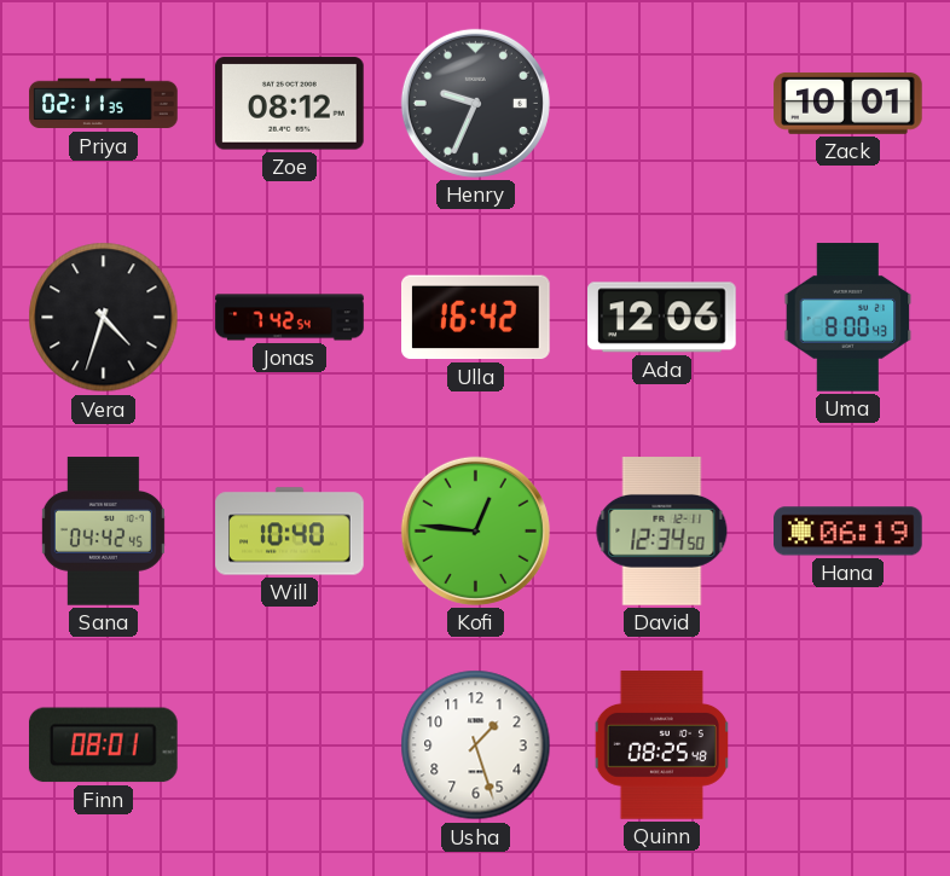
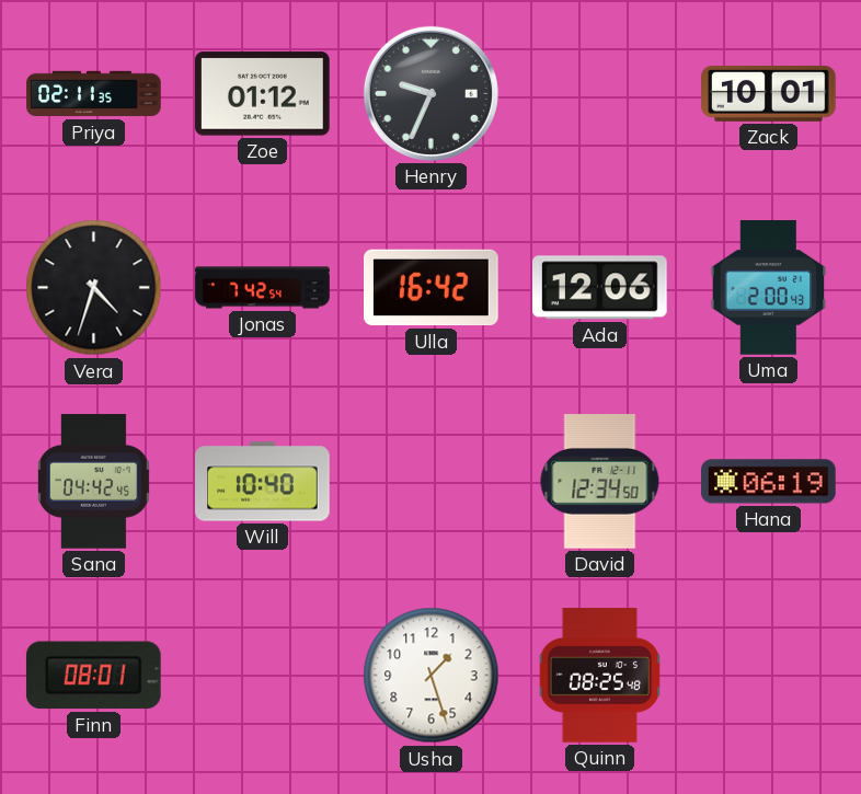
Zoe: 08:12 -> 01:12
Uma: 8:00 -> 2:00
Kofi: 12:46 -> none
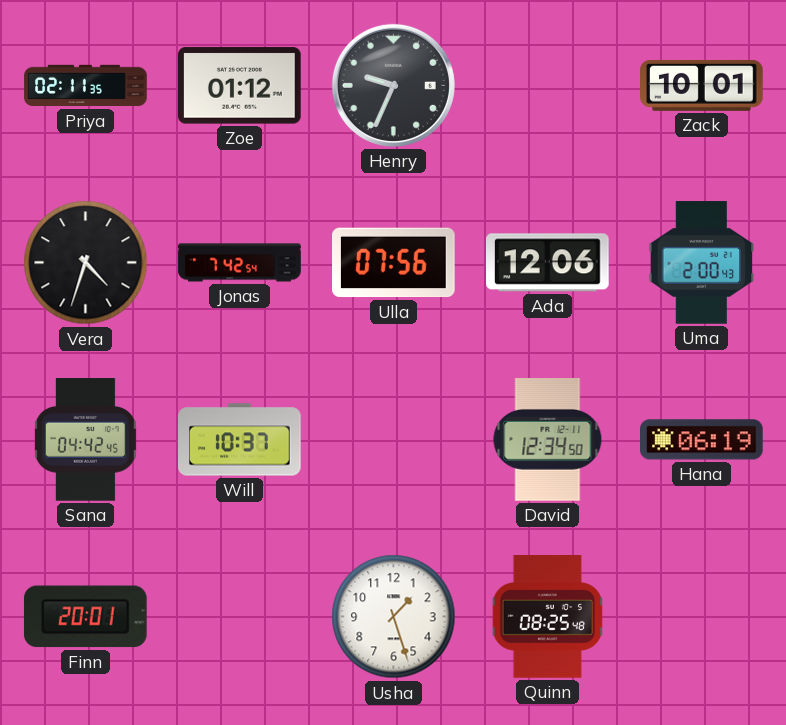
Ulla: 16:42 -> 07:56
Will: 10:40 -> 10:37
Finn: 08:01 -> 20:01
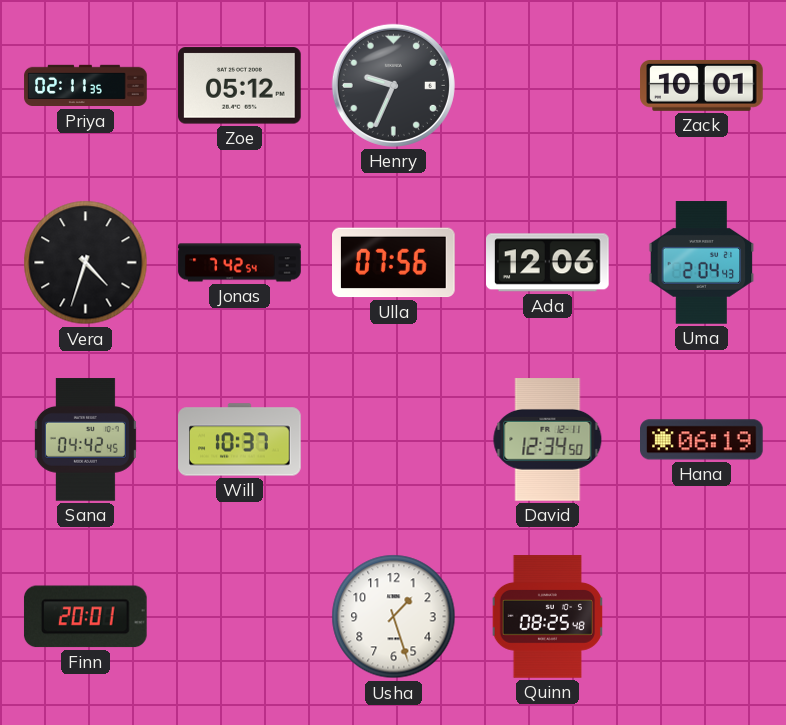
Zoe: 01:12 -> 05:12
Uma: 2:00 -> 2:04
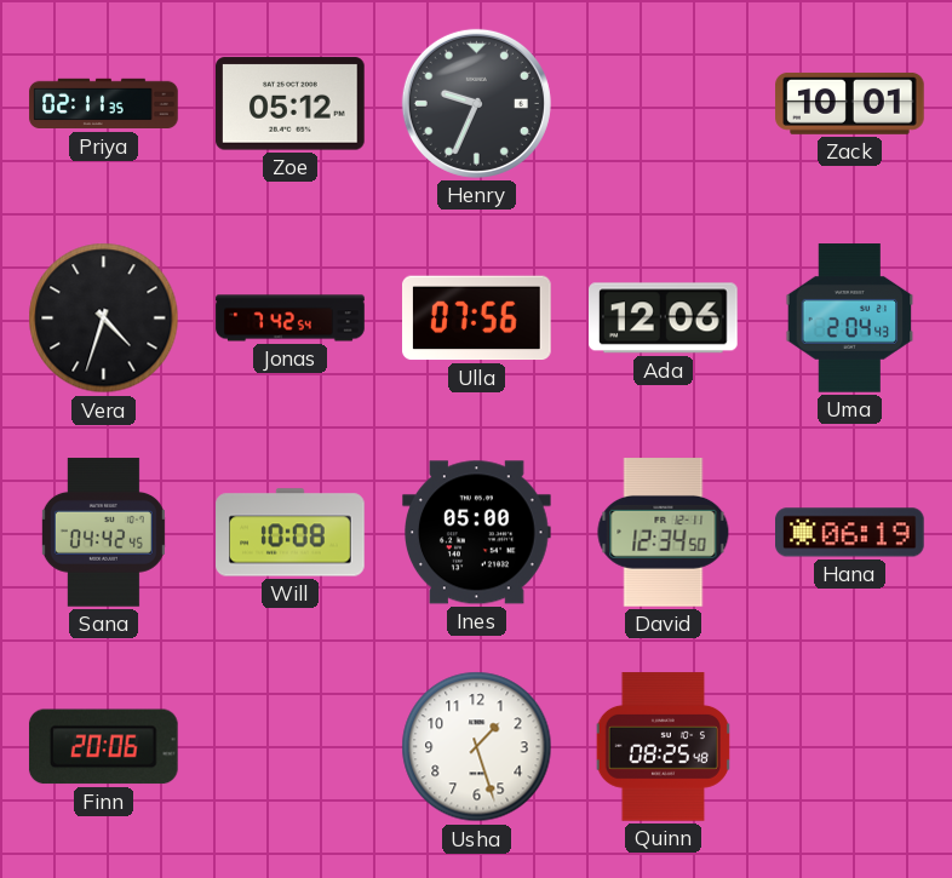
Will: 10:37 -> 10:08
Ines: none -> 05:00
Finn: 20:01 -> 20:06
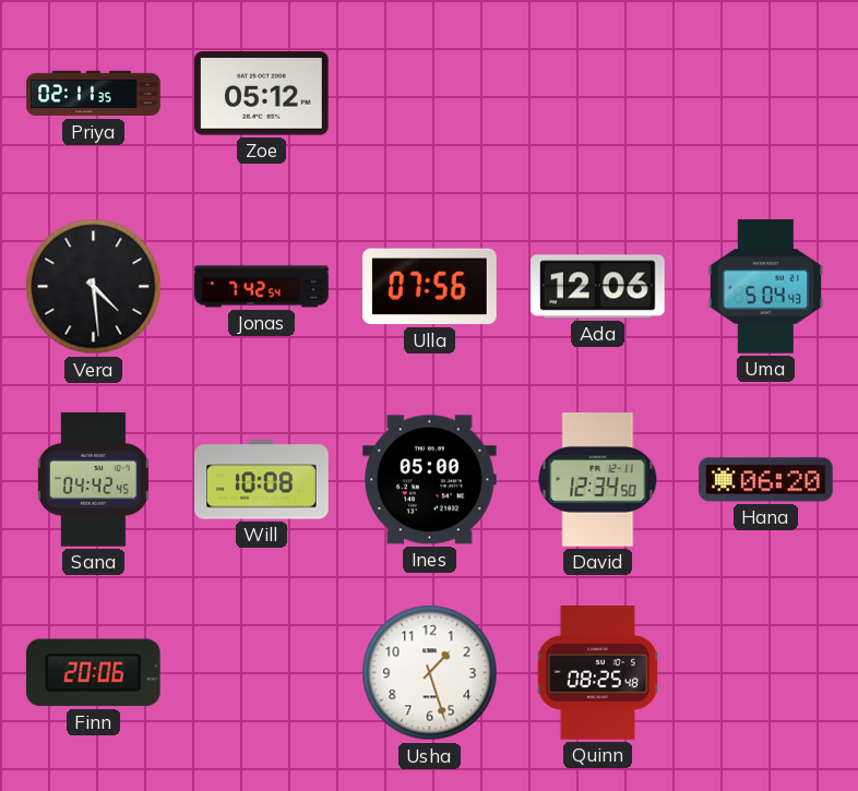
Henry: 9:34 -> none
Zack: 10:01 -> none
Vera: 4:33 -> 4:29
Uma: 2:04 -> 5:04
Hana: 06:19 -> 06:20
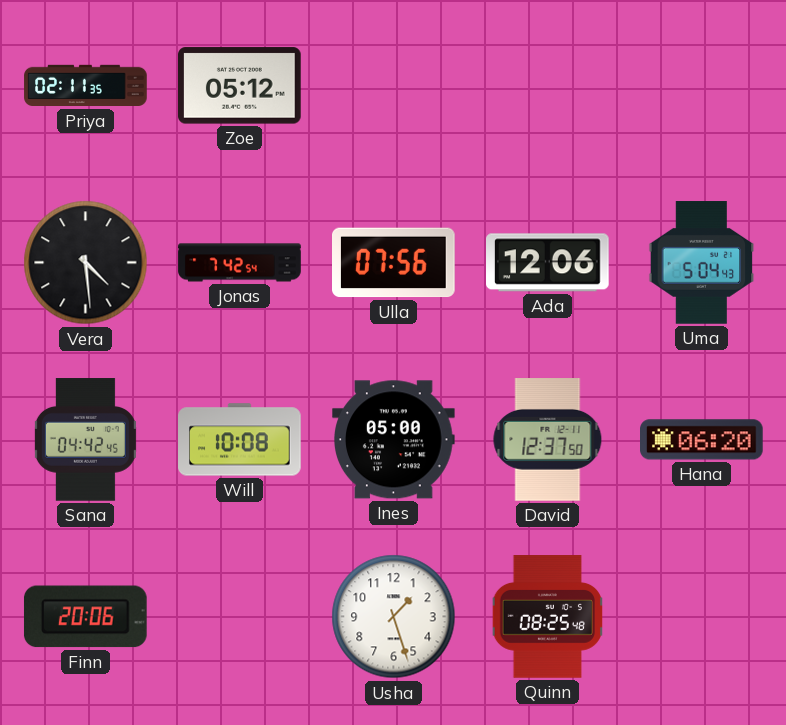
David: 12:34 -> 12:37
